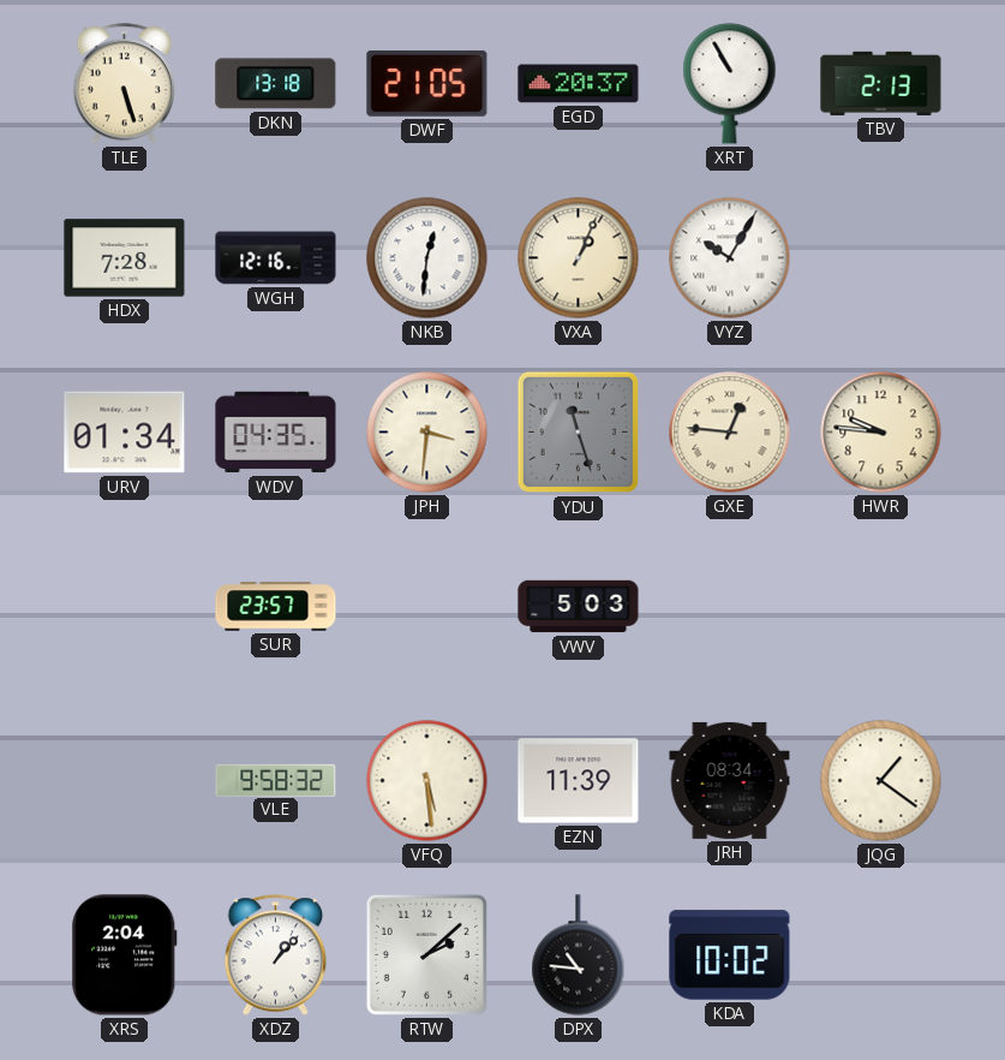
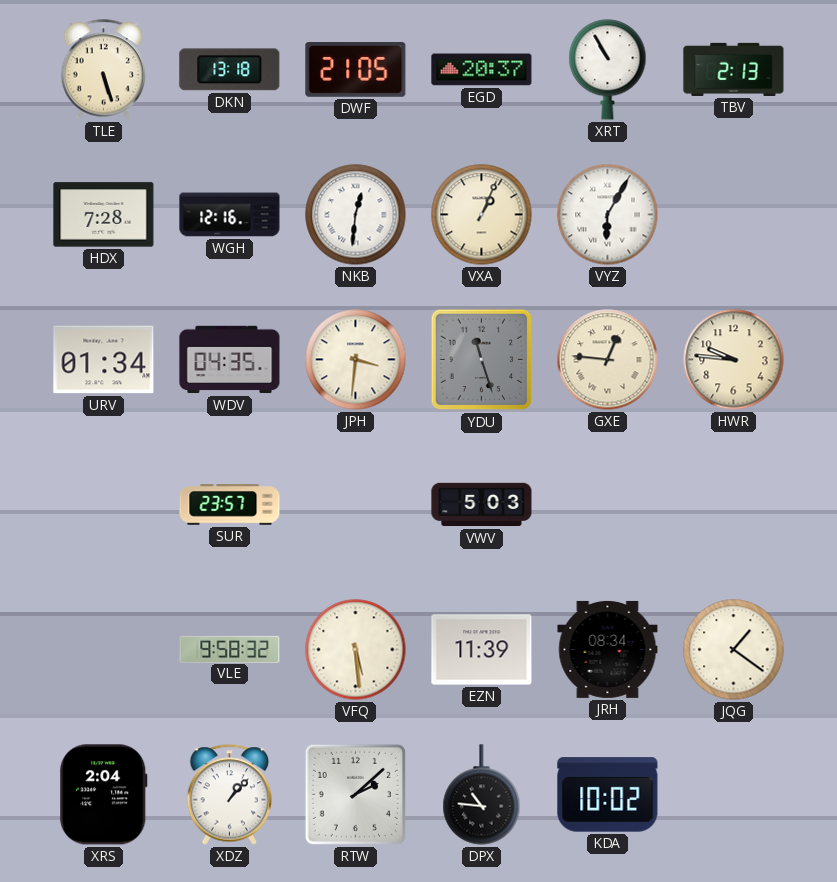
VYZ: 10:05 -> 6:05
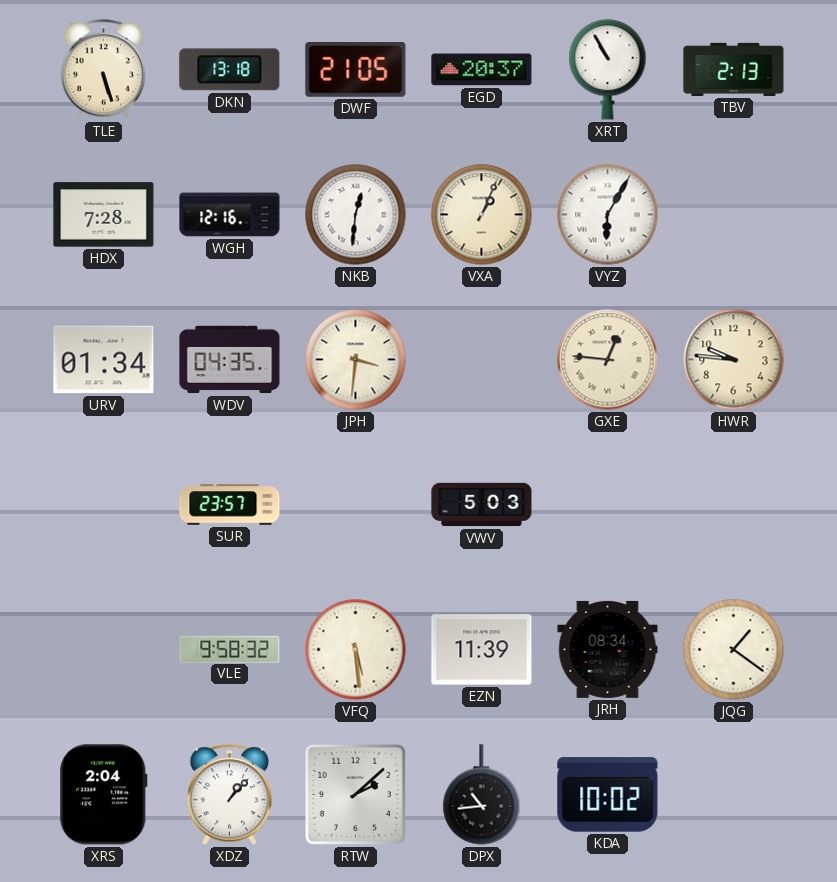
YDU: 11:27 -> none
DPX: 10:46 -> 10:44
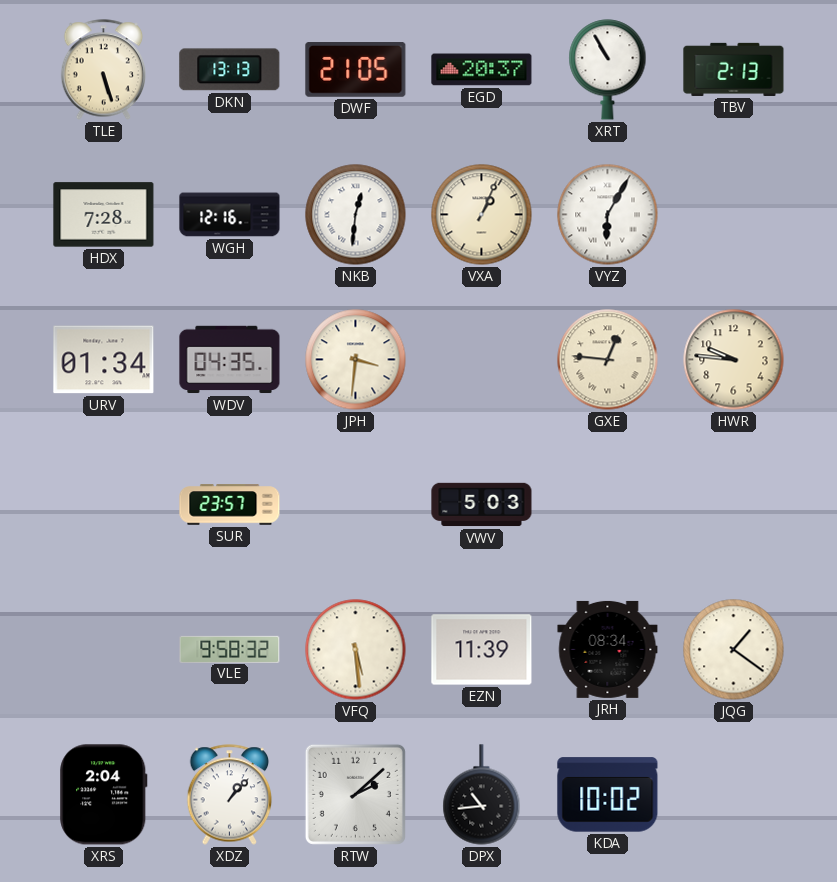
DKN: 13:18 -> 13:13
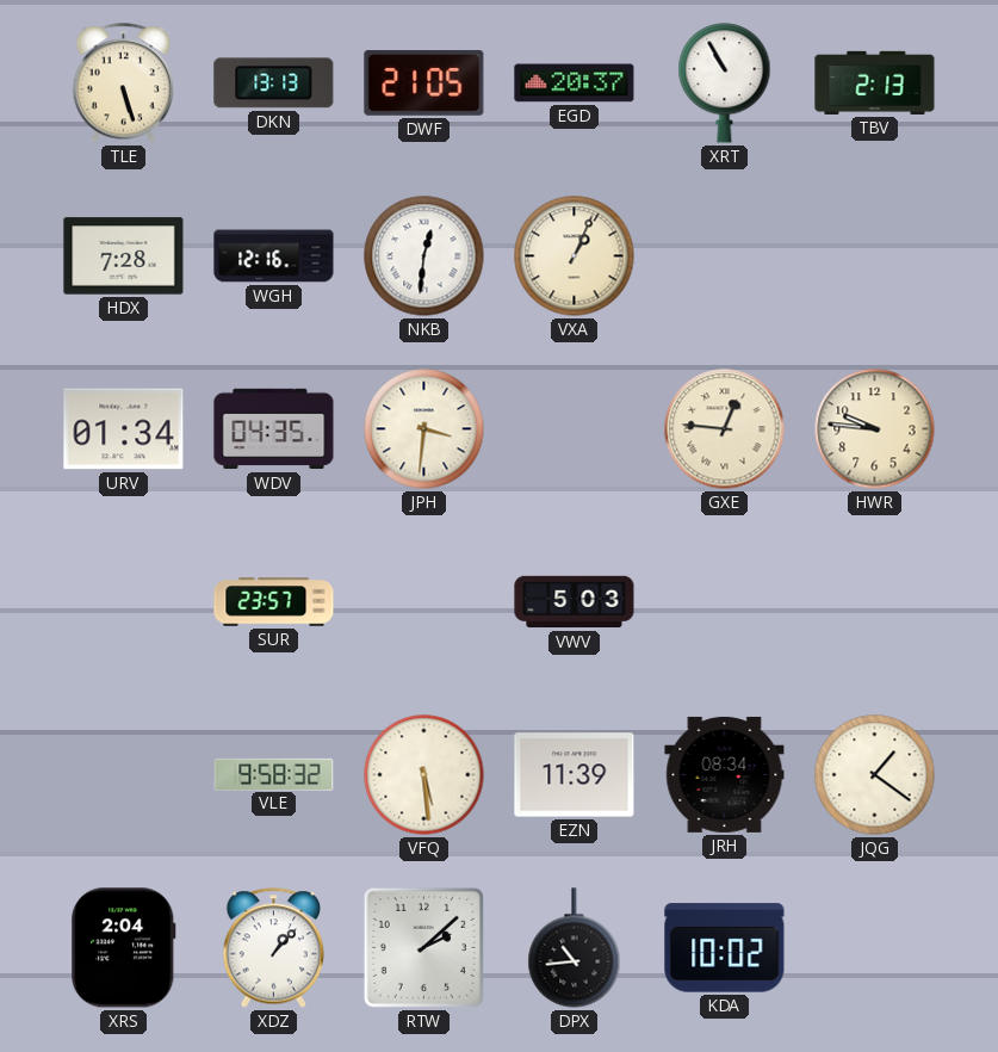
VYZ: 6:05 -> none
